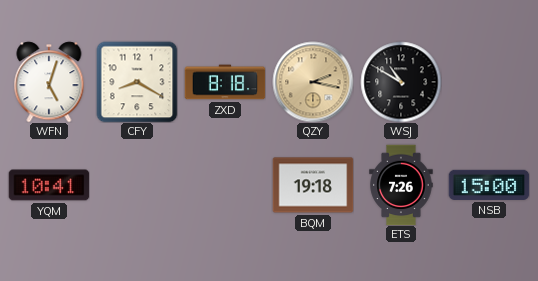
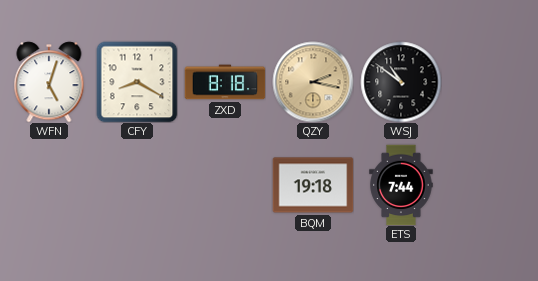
WSJ: 10:50 -> 10:51
YQM: 10:41 -> none
ETS: 7:26 -> 7:44
NSB: 15:00 -> none
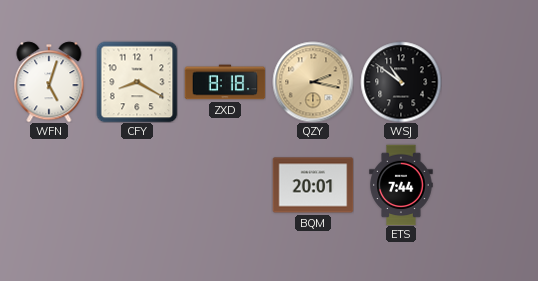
BQM: 19:18 -> 20:01
